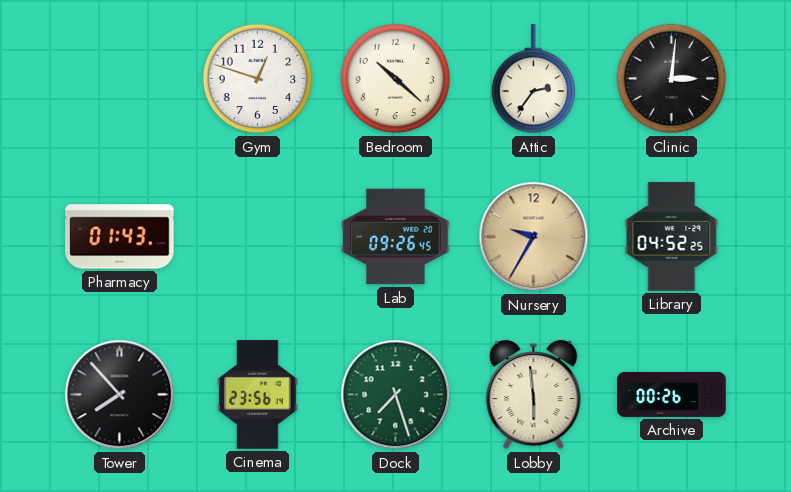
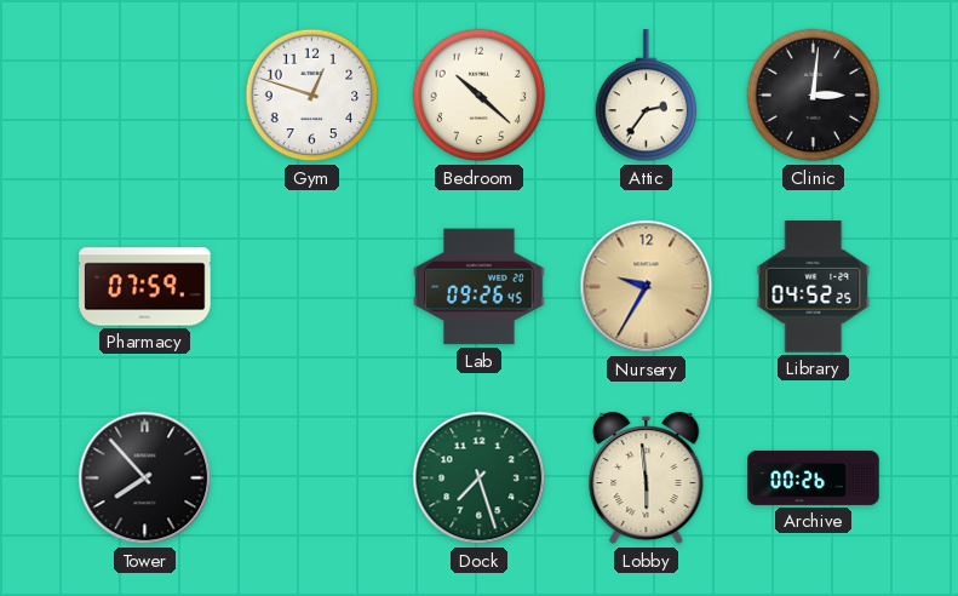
Pharmacy: 01:43 -> 07:59
Cinema: 23:56 -> none
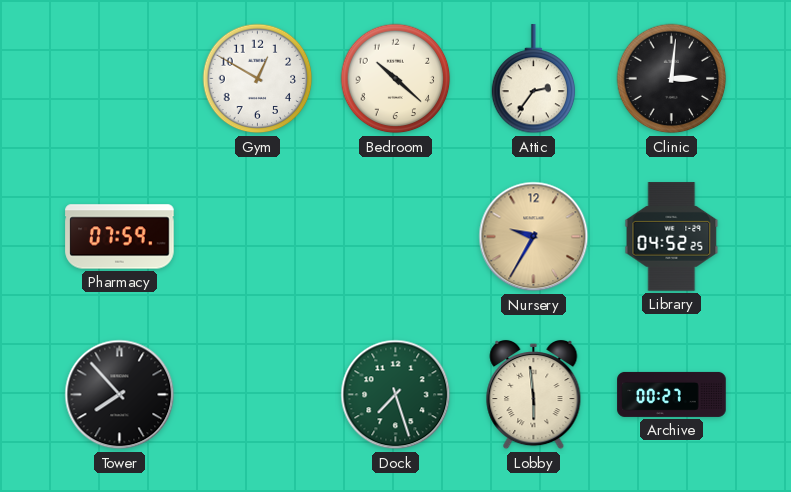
Gym: 12:48 -> 12:50
Lab: 09:26 -> none
Archive: 00:26 -> 00:27
